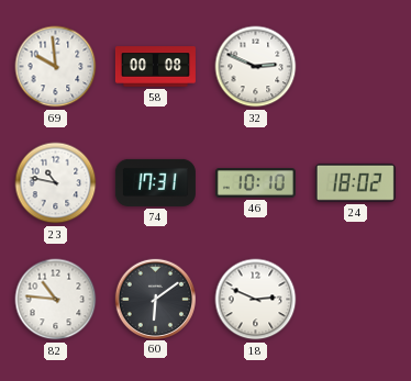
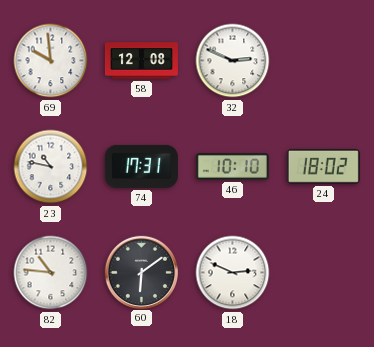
58: 00:08 -> 12:08
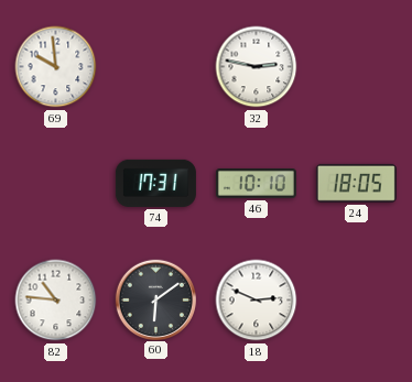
58: 12:08 -> none
32: 2:49 -> 2:47
23: 10:47 -> none
24: 18:02 -> 18:05
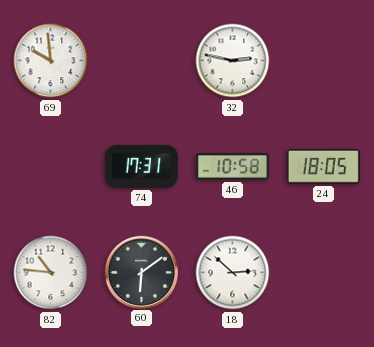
46: 10:10 -> 10:58
18: 2:49 -> 2:52
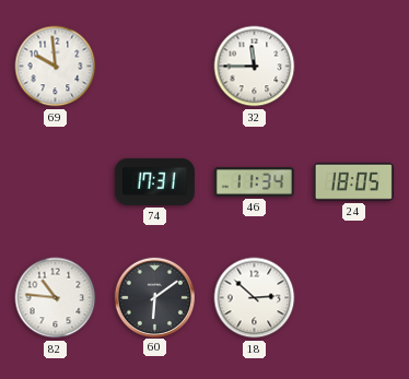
32: 2:47 -> 11:45
46: 10:58 -> 11:34
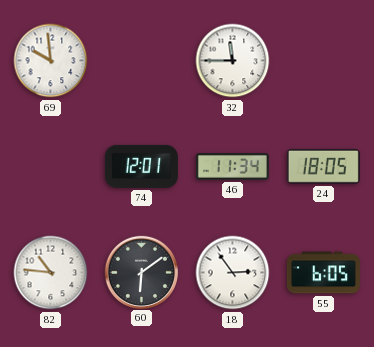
74: 17:31 -> 12:01
18: 2:52 -> 2:54
55: none -> 6:05
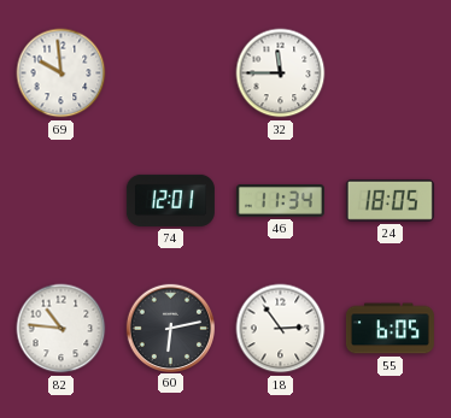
60: 6:09 -> 6:13
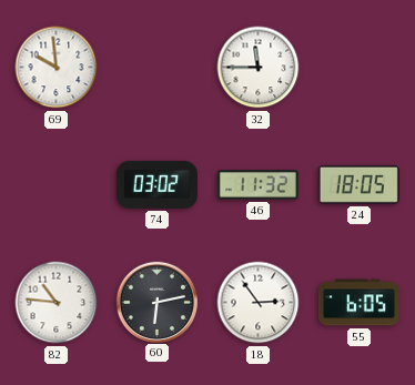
74: 12:01 -> 03:02
46: 11:34 -> 11:32
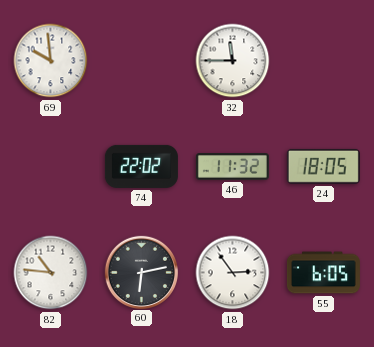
74: 03:02 -> 22:02
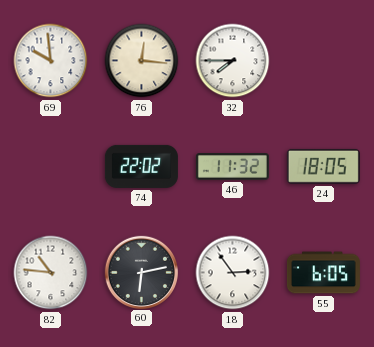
76: none -> 12:16
32: 11:45 -> 7:45
